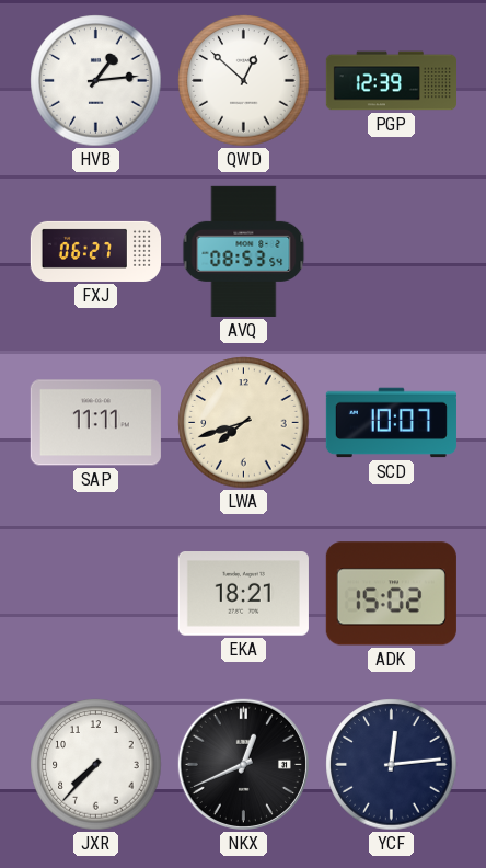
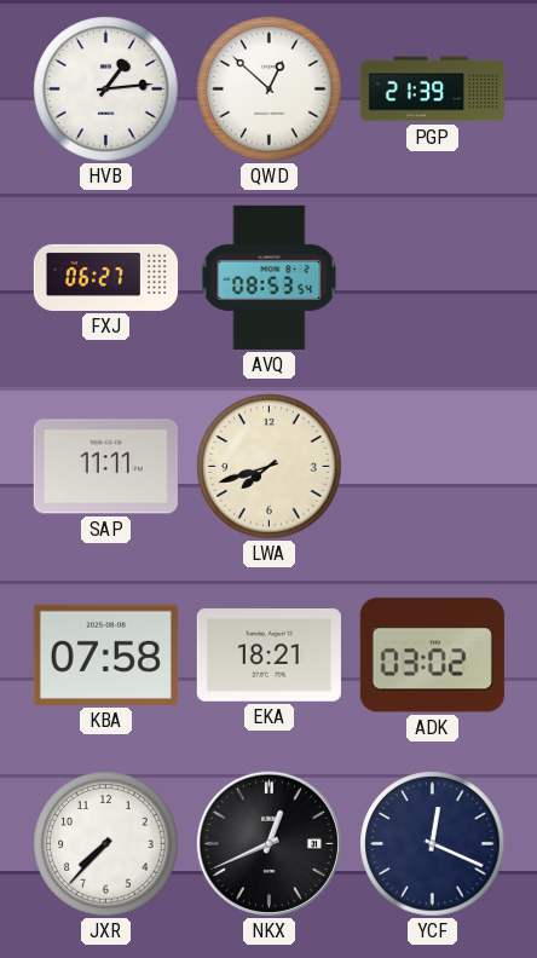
PGP: 12:39 -> 21:39
SCD: 10:07 -> none
KBA: none -> 07:58
ADK: 15:02 -> 03:02
YCF: 12:14 -> 12:19
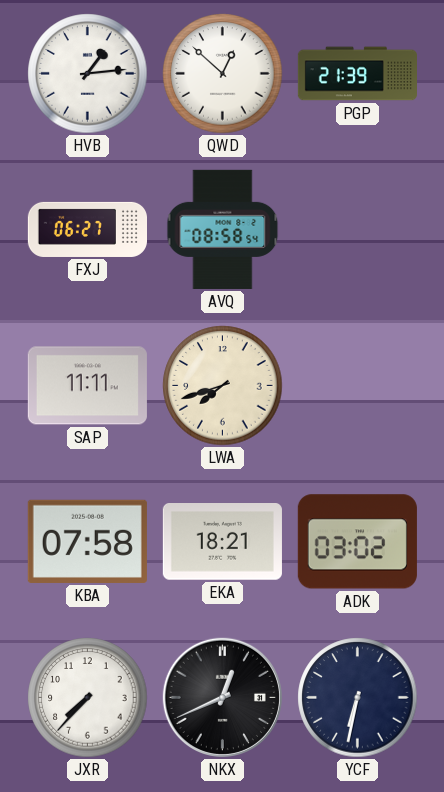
AVQ: 08:53 -> 08:58
YCF: 12:19 -> 6:32
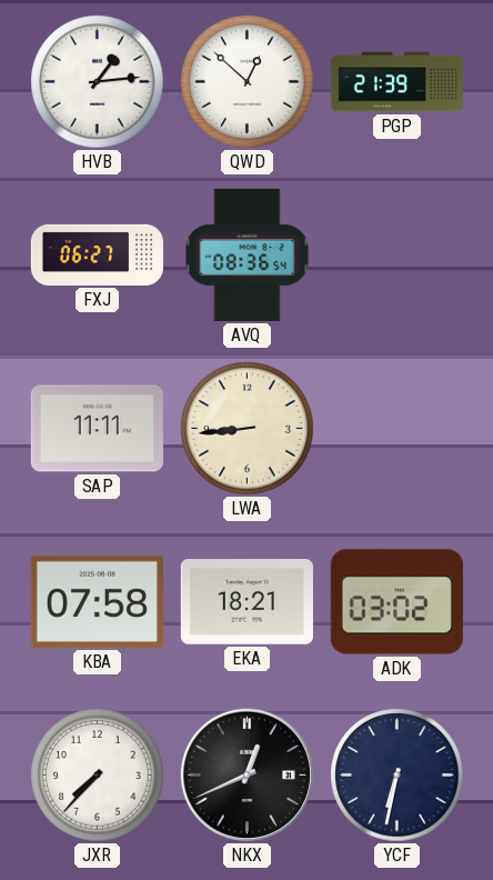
AVQ: 08:58 -> 08:36
LWA: 7:42 -> 8:44
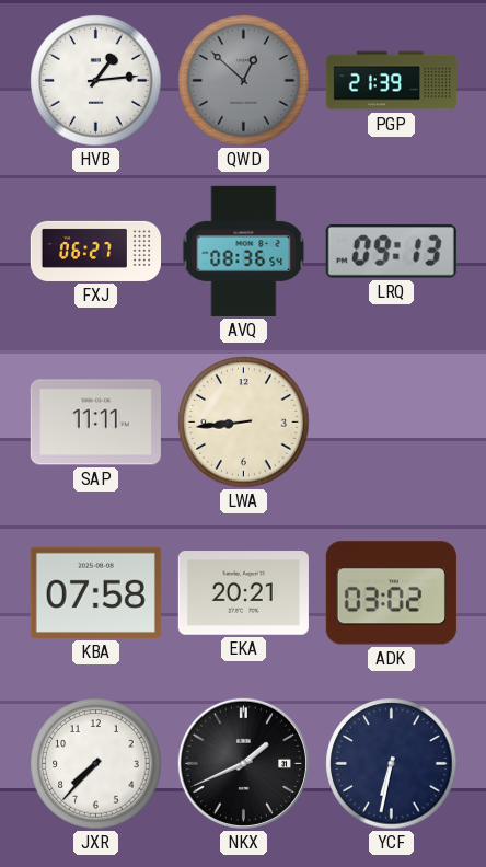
QWD dial: white -> grey
LRQ: none -> 09:13
EKA: 18:21 -> 20:21
NKX: 12:41 -> 1:41
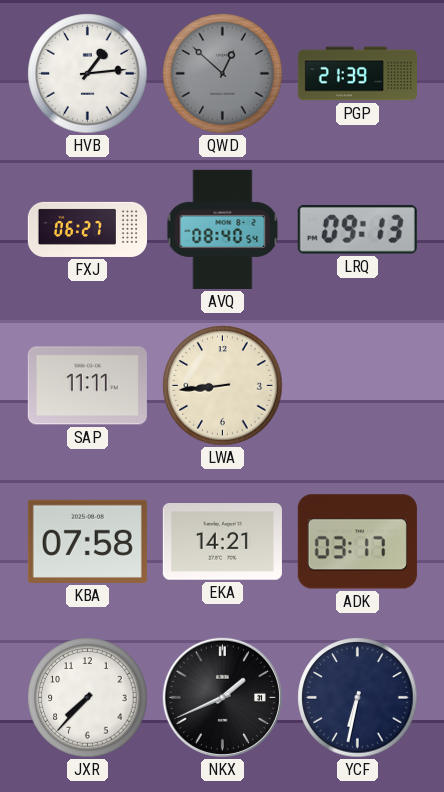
AVQ: 08:36 -> 08:40
EKA: 20:21 -> 14:21
ADK: 03:02 -> 03:17
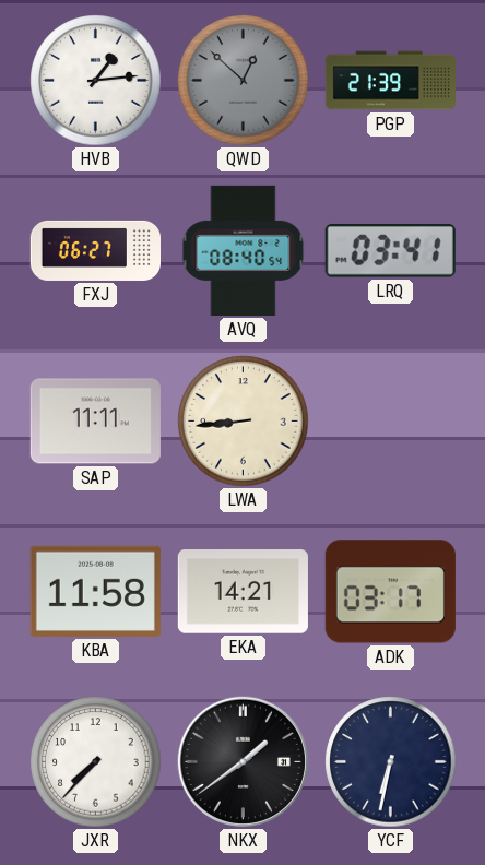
LRQ: 09:13 -> 03:41
KBA: 07:58 -> 11:58
NKX: 1:41 -> 1:39
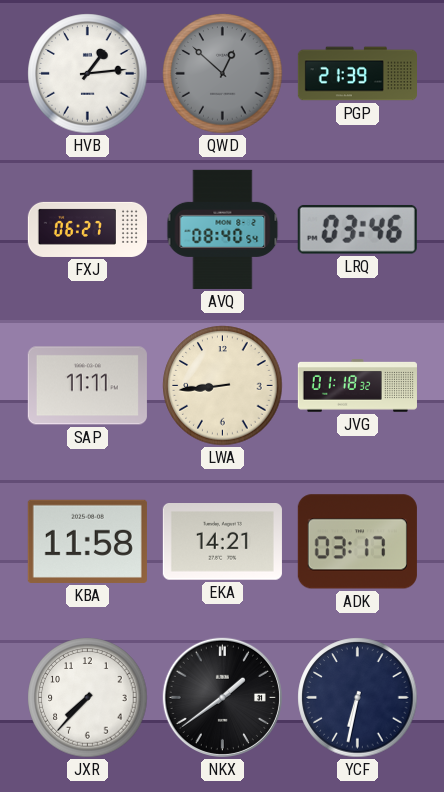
LRQ: 03:41 -> 03:46
JVG: none -> 01:18
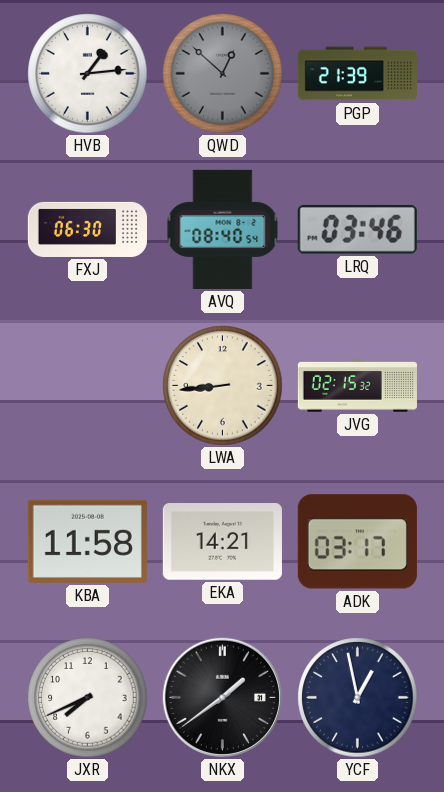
FXJ: 06:27 -> 06:30
SAP: 11:11 -> none
JVG: 01:18 -> 02:15
JXR: 7:37 -> 7:41
YCF: 6:32 -> 12:58
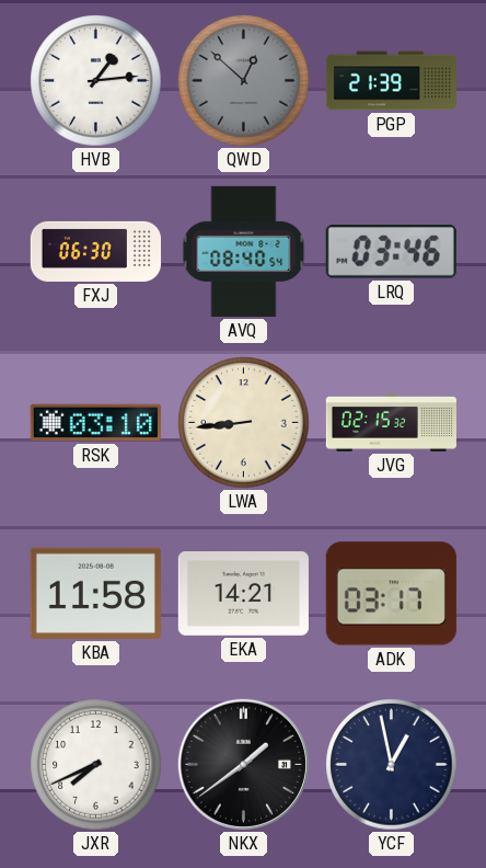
RSK: none -> 03:10
